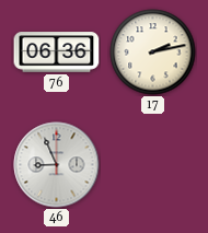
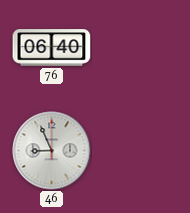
76: 06:36 -> 06:40
17: 2:13 -> none
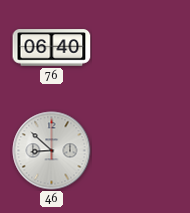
46: 8:56 -> 8:52
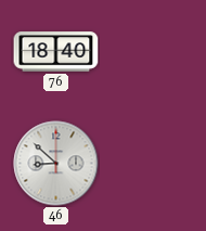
76: 06:40 -> 18:40
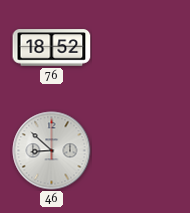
76: 18:40 -> 18:52
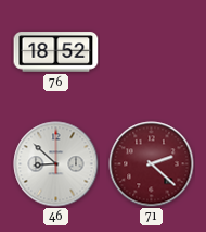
71: none -> 2:22
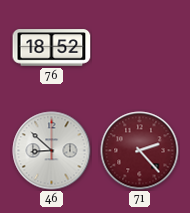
71: 2:22 -> 2:23
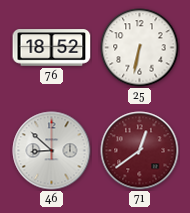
25: none -> 6:32
71: 2:23 -> 12:39
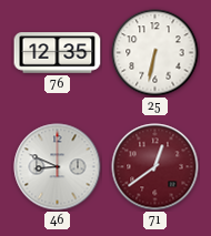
76: 18:52 -> 12:35
46: 8:52 -> 8:49
